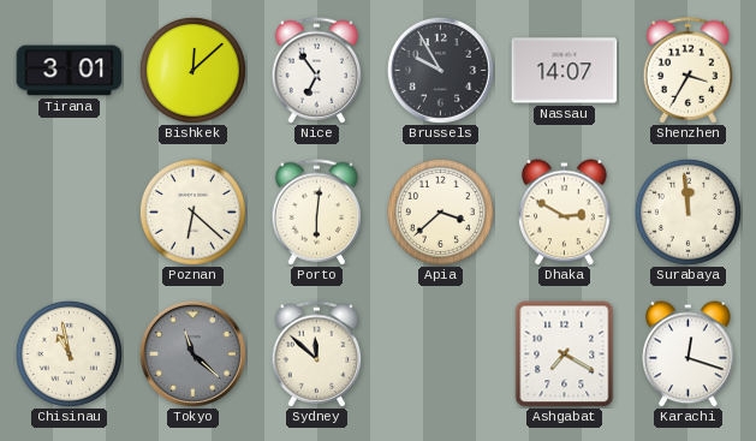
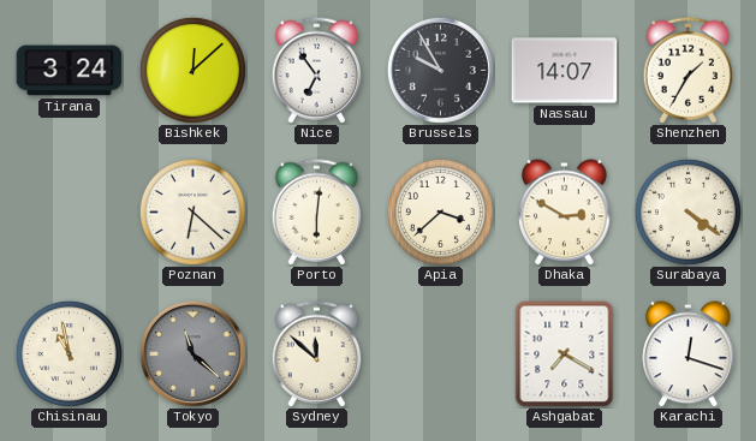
Tirana: 3:01 -> 3:24
Shenzhen: 3:35 -> 1:35
Surabaya: 11:59 -> 4:21
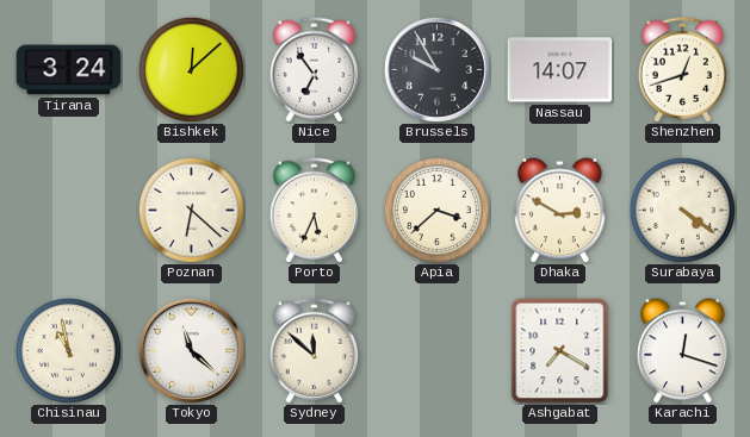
Shenzhen: 1:35 -> 12:42
Porto: 6:01 -> 5:34
Tokyo dial: grey -> white
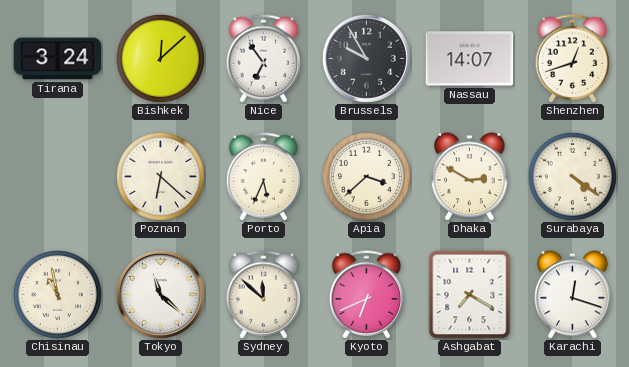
Kyoto: none -> 6:41
